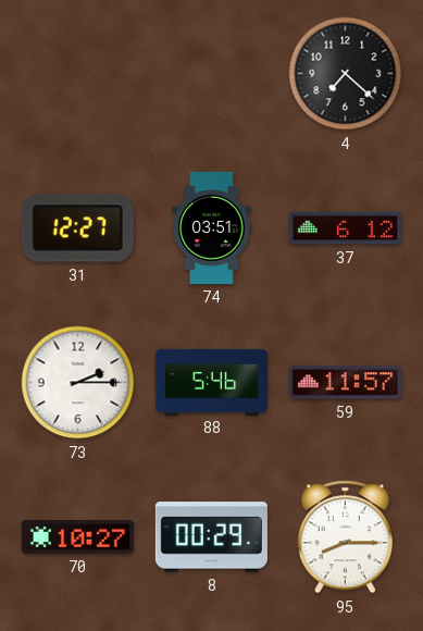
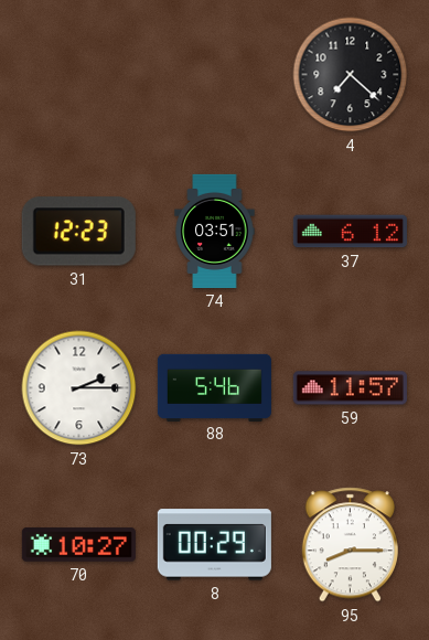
31: 12:27 -> 12:23
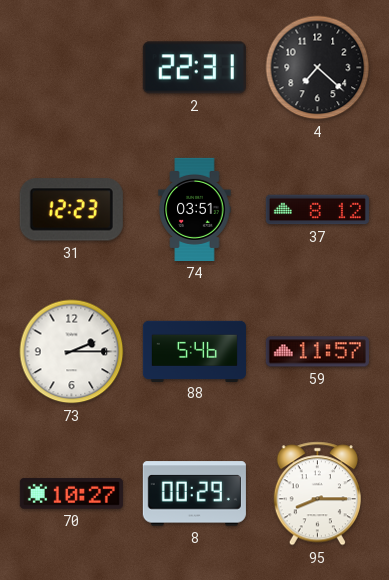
2: none -> 22:31
37: 6:12 -> 8:12
